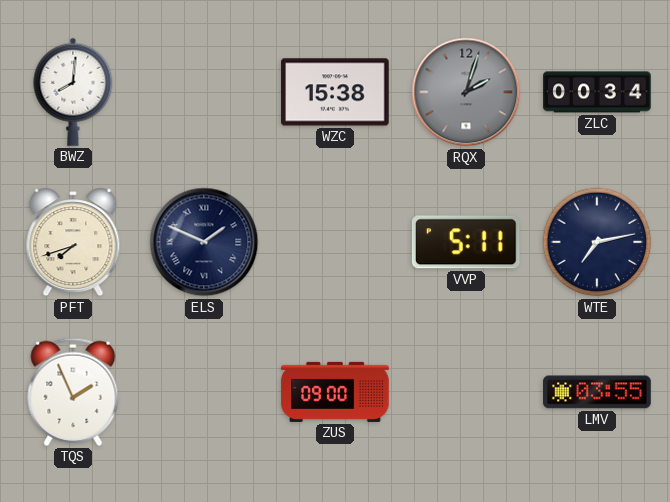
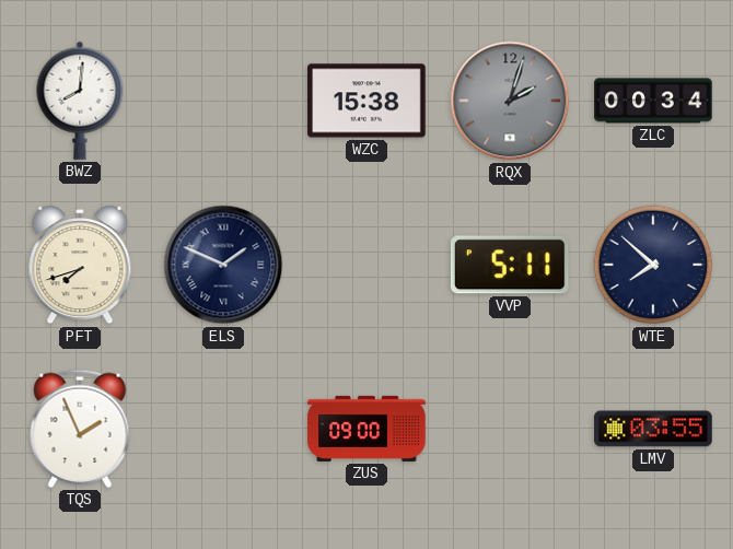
WTE: 7:13 -> 7:52
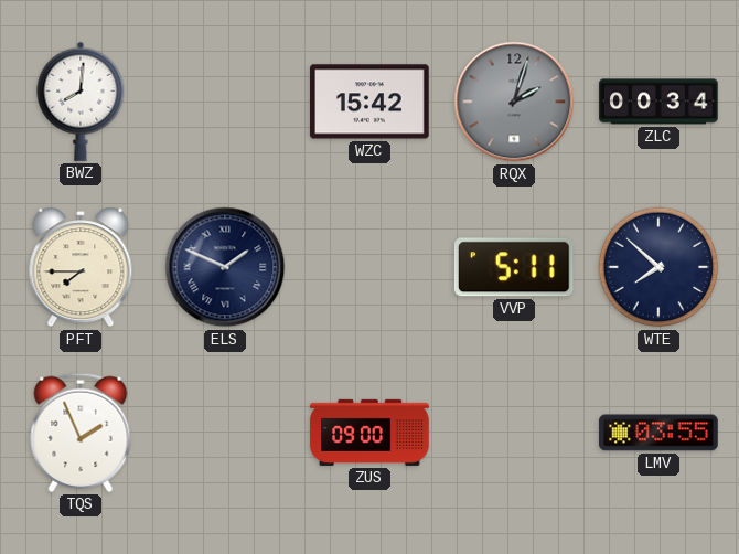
WZC: 15:38 -> 15:42
PFT: 7:42 -> 7:45
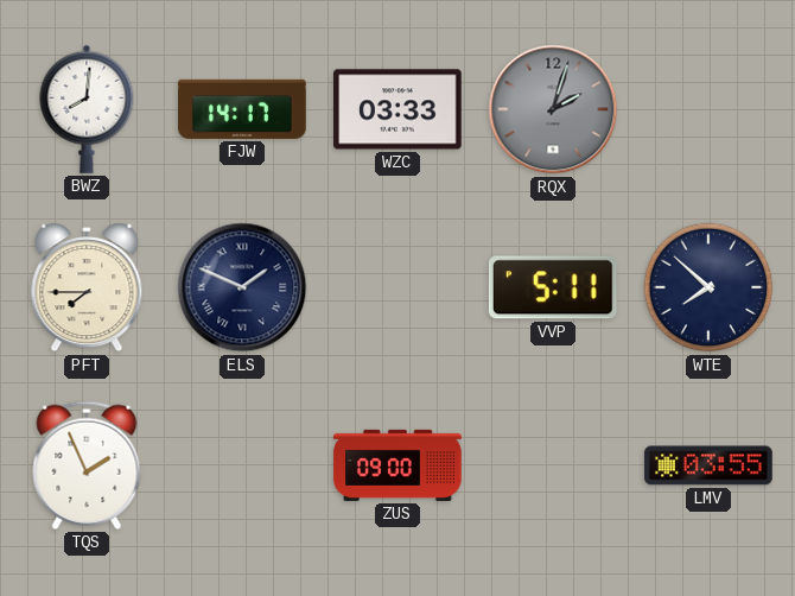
FJW: none -> 14:17
WZC: 15:42 -> 03:33
ZLC: 00:34 -> none
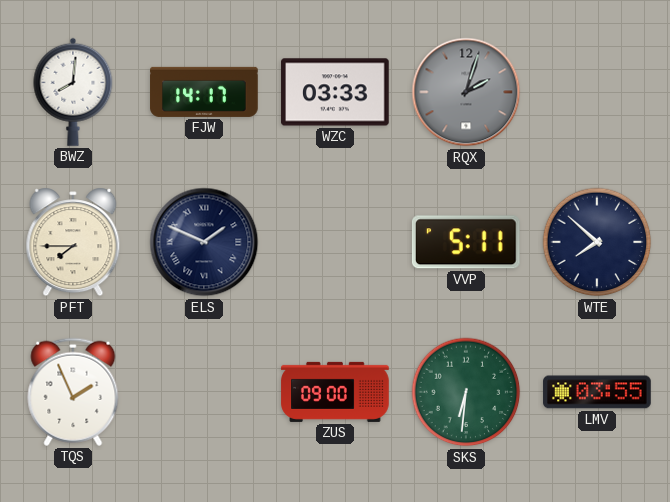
SKS: none -> 6:31
